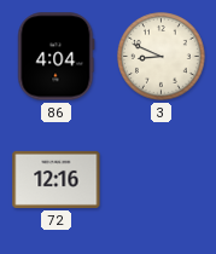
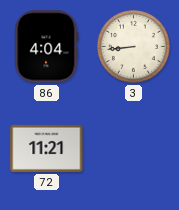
3: 8:49 -> 8:44
72: 12:16 -> 11:21
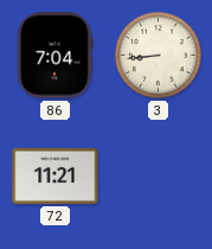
86: 4:04 -> 7:04
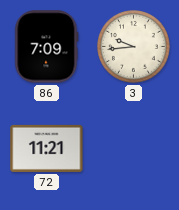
86: 7:04 -> 7:09
3: 8:44 -> 9:44
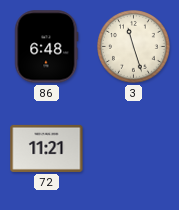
86: 7:09 -> 6:48
3: 9:44 -> 11:27
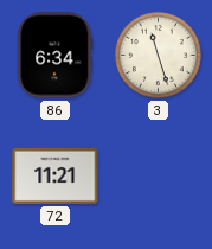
86: 6:48 -> 6:34
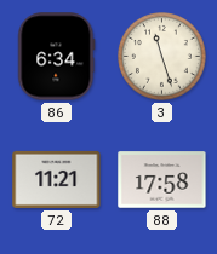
88: none -> 17:58
